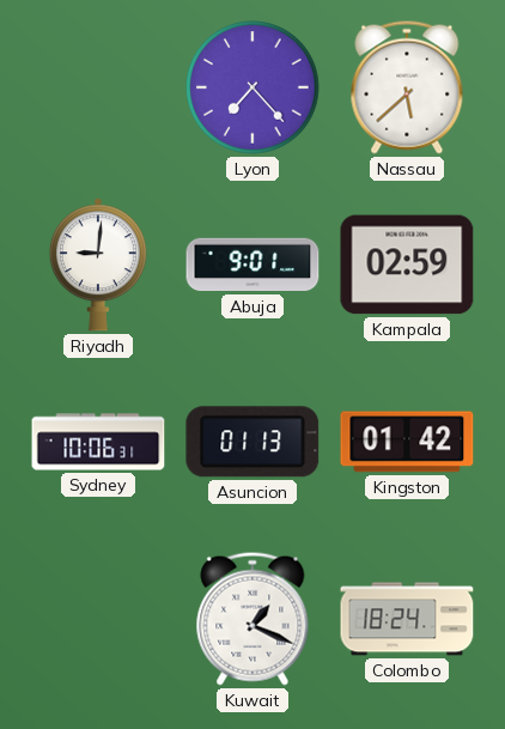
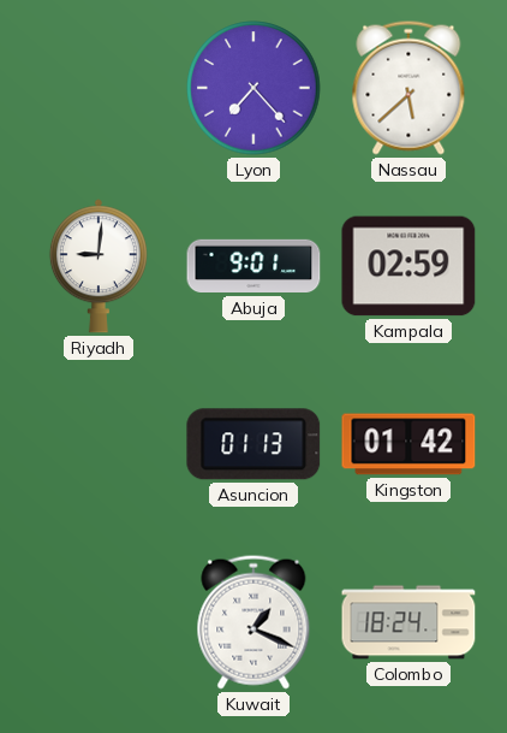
Sydney: 10:06 -> none
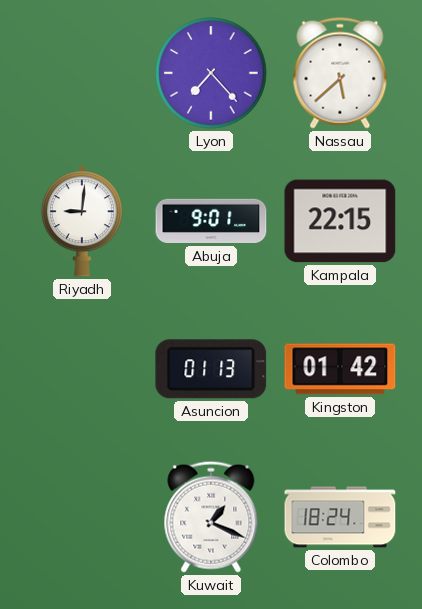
Kampala: 02:59 -> 22:15
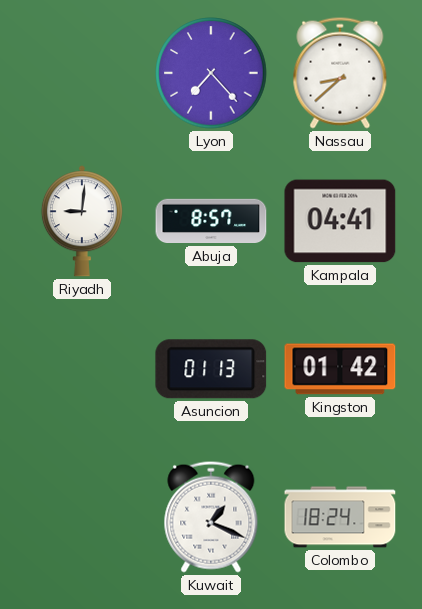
Nassau: 5:38 -> 8:38
Abuja: 9:01 -> 8:57
Kampala: 22:15 -> 04:41
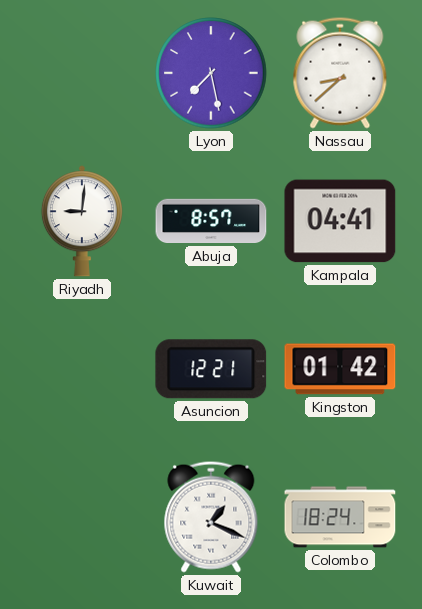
Lyon: 7:23 -> 7:28
Asuncion: 01:13 -> 12:21
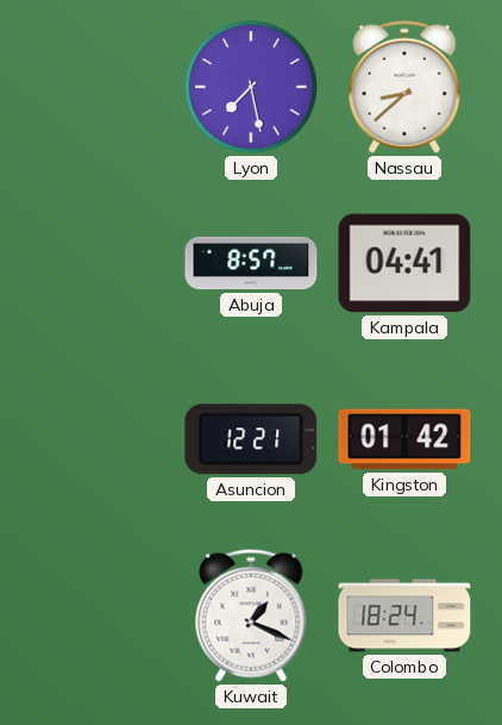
Riyadh: 9:01 -> none
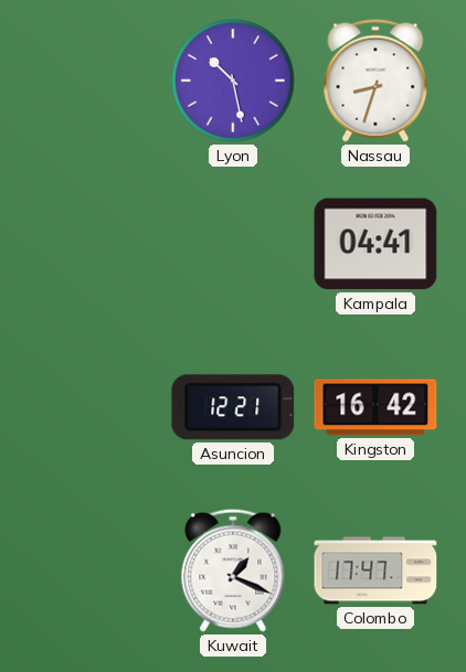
Lyon: 7:28 -> 10:28
Nassau: 8:38 -> 8:33
Abuja: 8:57 -> none
Kingston: 01:42 -> 16:42
Colombo: 18:24 -> 17:47
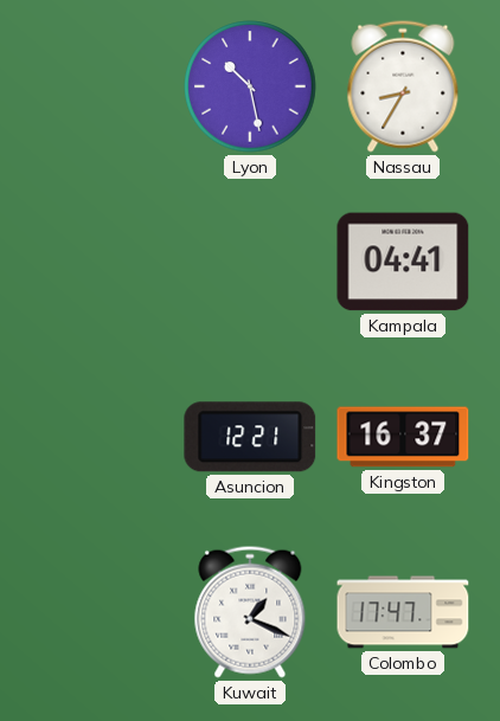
Nassau: 8:33 -> 8:35
Kingston: 16:42 -> 16:37
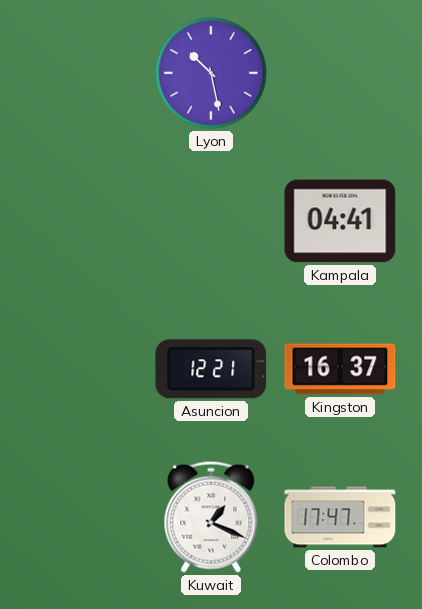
Nassau: 8:35 -> none
